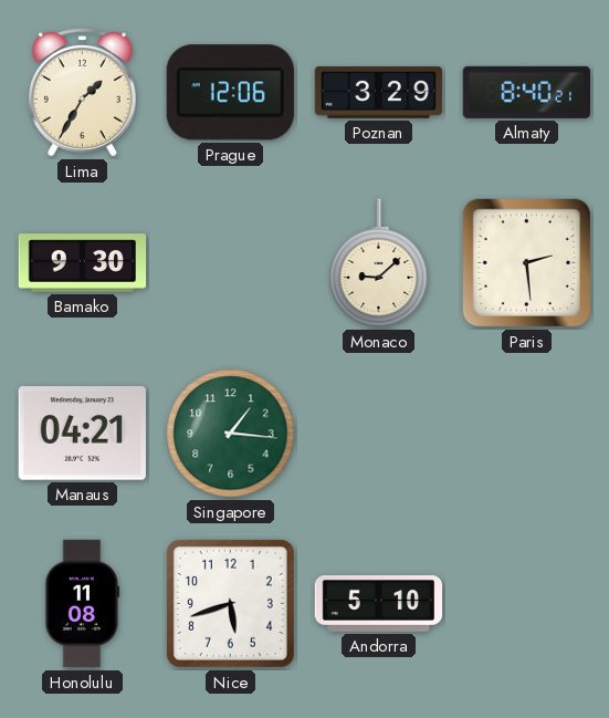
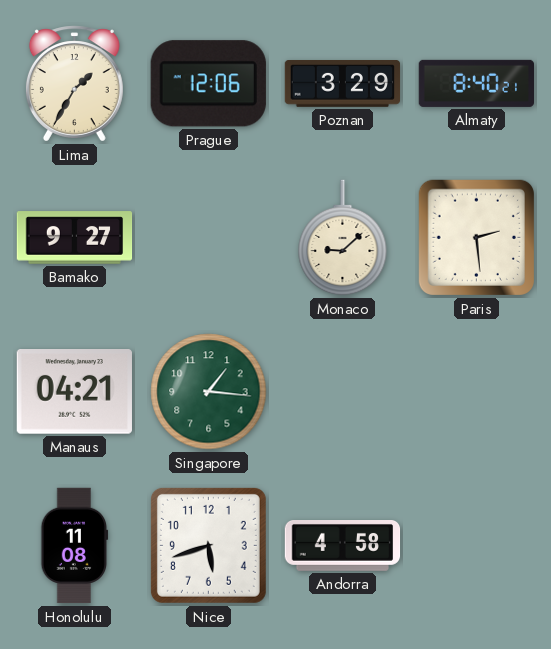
Bamako: 9:30 -> 9:27
Andorra: 5:10 -> 4:58
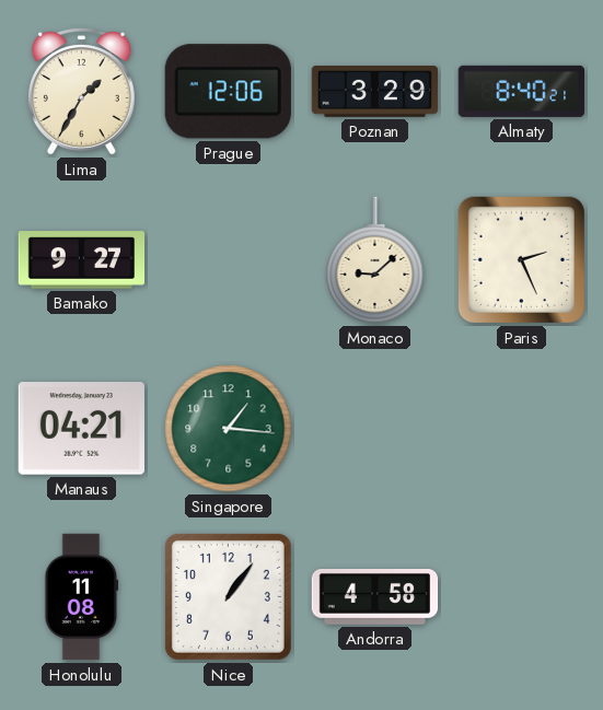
Paris: 2:29 -> 2:26
Nice: 5:42 -> 1:06
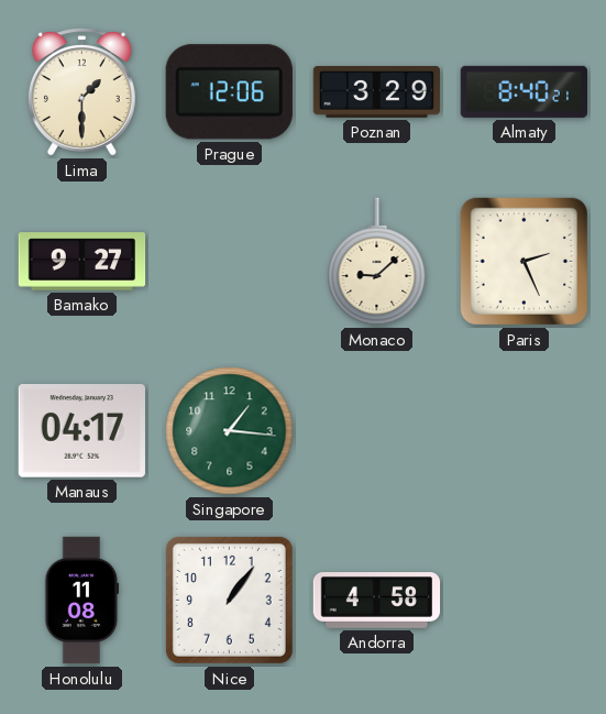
Lima: 1:35 -> 1:30
Manaus: 04:21 -> 04:17
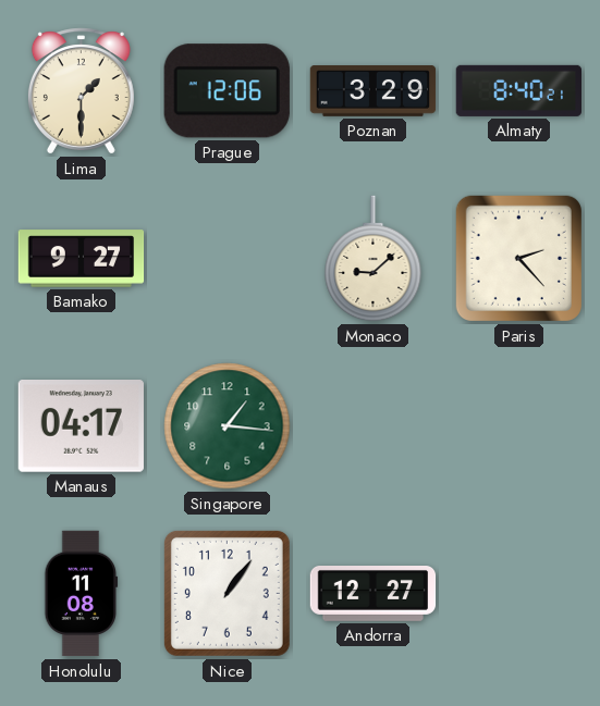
Paris: 2:26 -> 2:23
Andorra: 4:58 -> 12:27
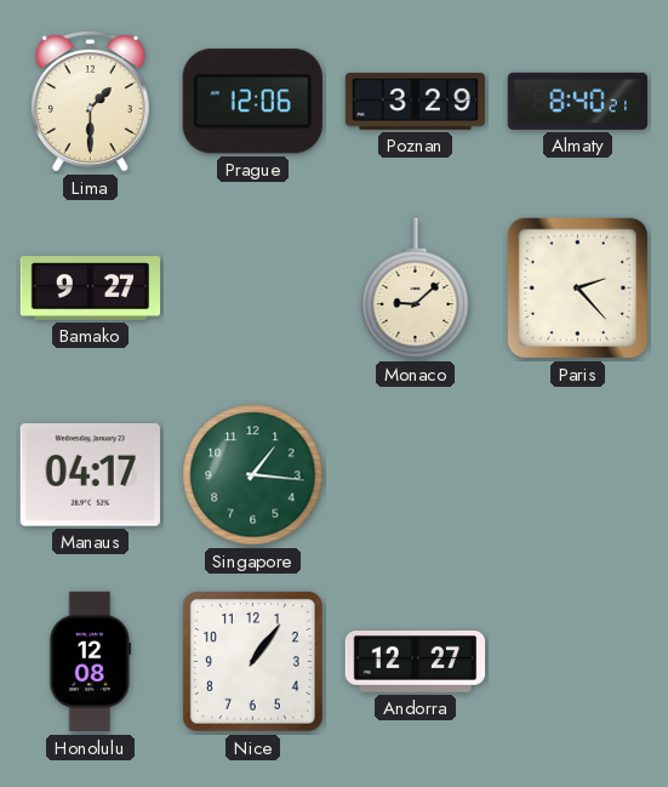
Honolulu: 11:08 -> 12:08
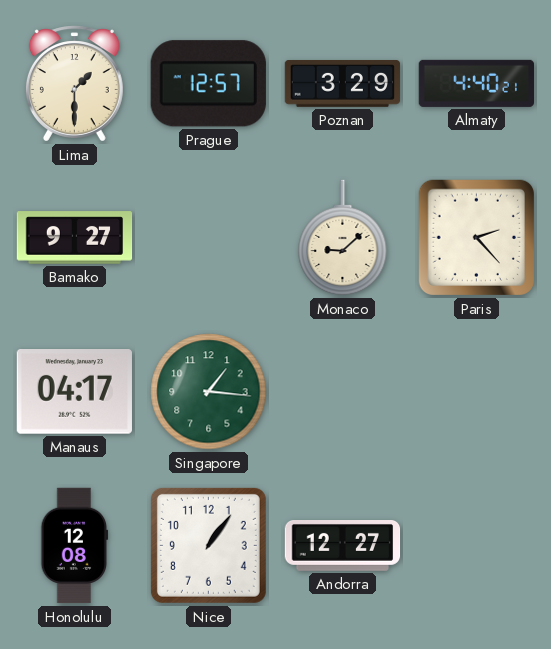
Prague: 12:06 -> 12:57
Almaty: 8:40 -> 4:40
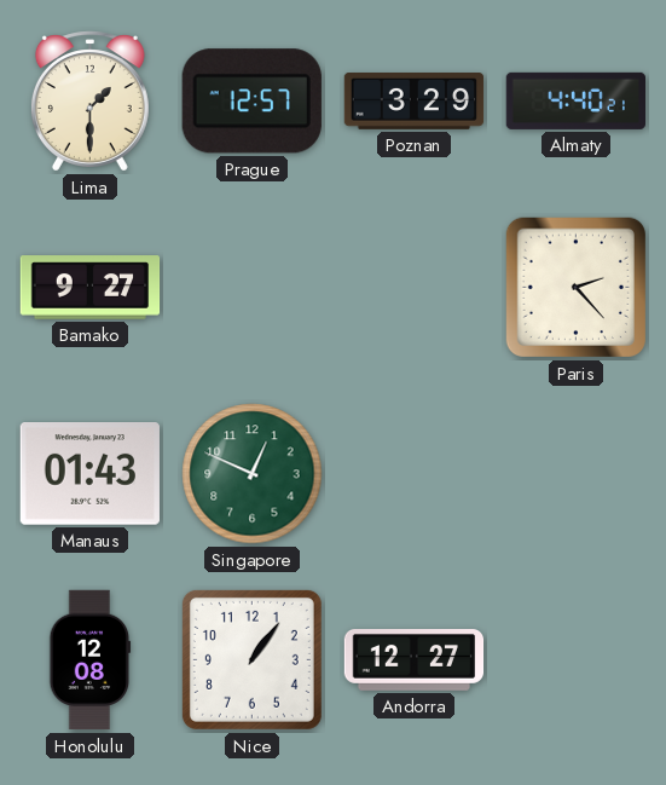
Monaco: 9:08 -> none
Manaus: 04:17 -> 01:43
Singapore: 1:16 -> 12:49
